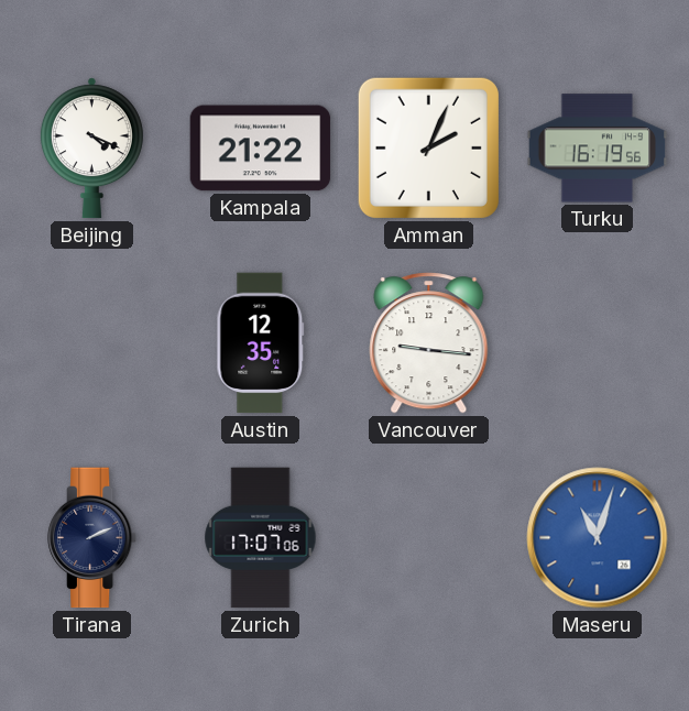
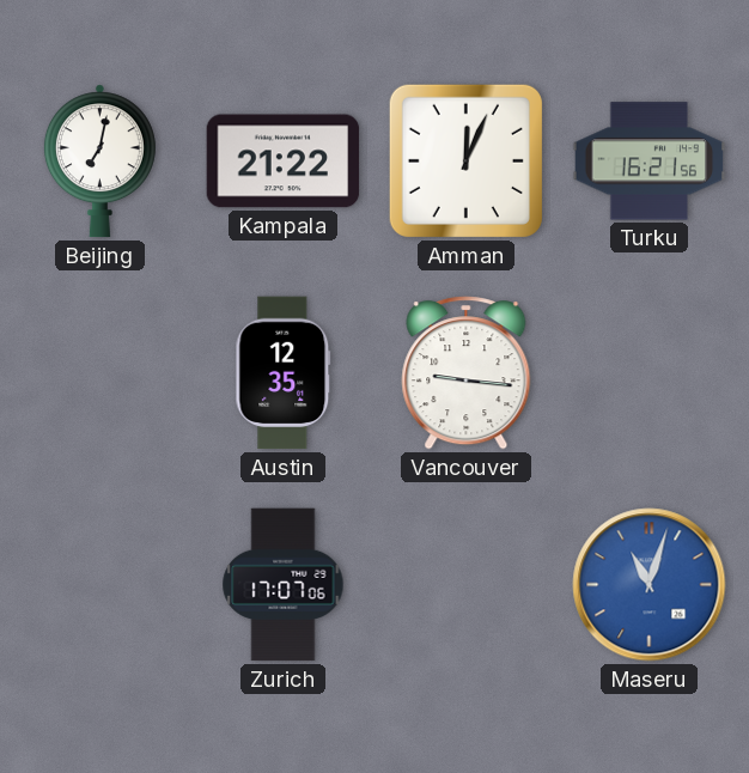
Beijing: 4:19 -> 7:02
Amman: 2:04 -> 12:04
Turku: 16:19 -> 16:21
Tirana: 2:11 -> none
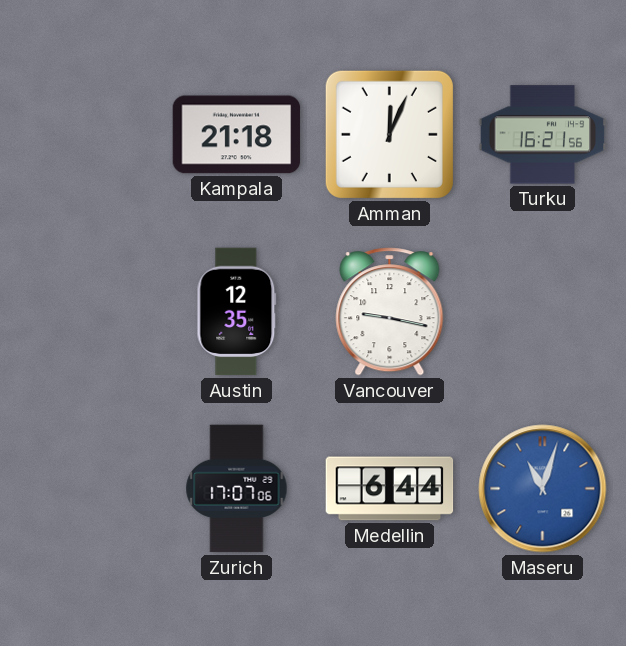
Beijing: 7:02 -> none
Kampala: 21:22 -> 21:18
Vancouver: 9:16 -> 9:17
Medellin: none -> 6:44
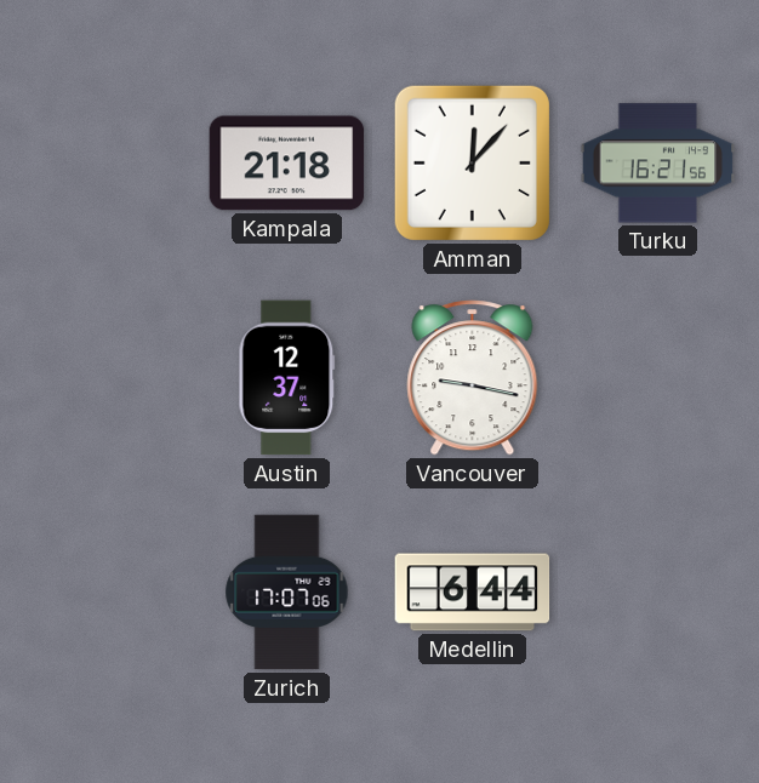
Amman: 12:04 -> 12:07
Austin: 12:35 -> 12:37
Maseru: 11:03 -> none
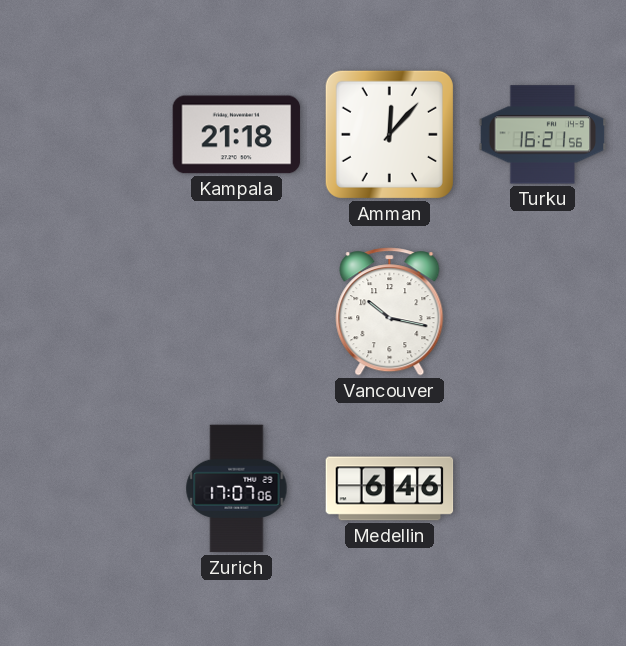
Austin: 12:37 -> none
Vancouver: 9:17 -> 10:17
Medellin: 6:44 -> 6:46
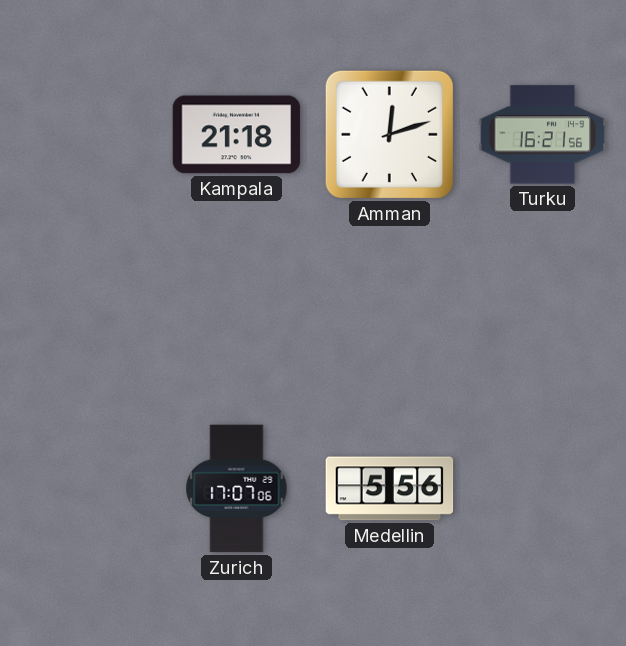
Amman: 12:07 -> 12:12
Vancouver: 10:17 -> none
Medellin: 6:46 -> 5:56
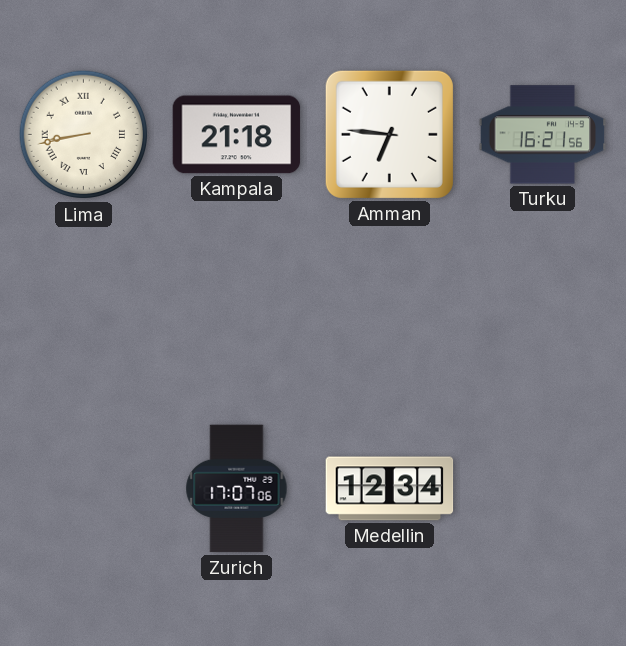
Lima: none -> 8:43
Amman: 12:12 -> 6:46
Medellin: 5:56 -> 12:34
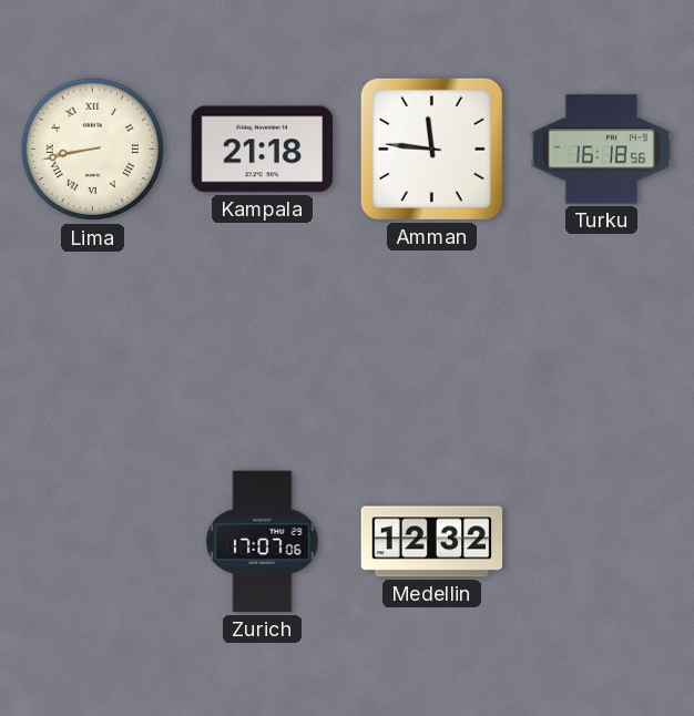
Amman: 6:46 -> 11:46
Turku: 16:21 -> 16:18
Medellin: 12:34 -> 12:32
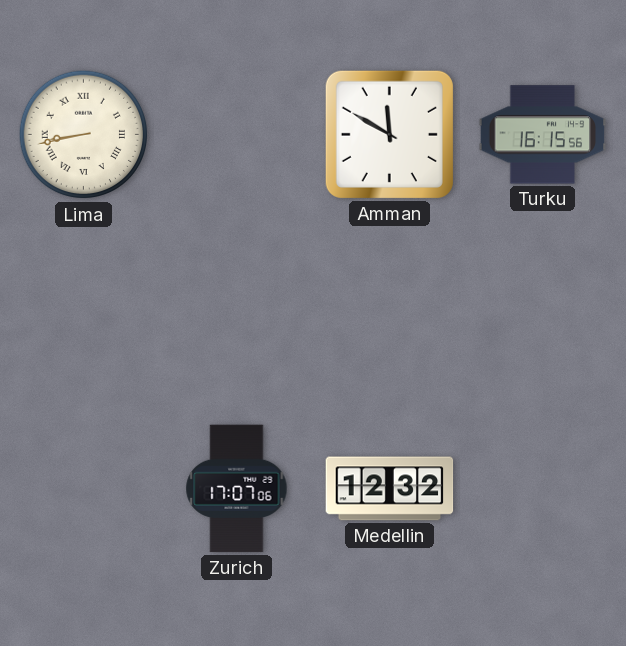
Kampala: 21:18 -> none
Amman: 11:46 -> 11:50
Turku: 16:18 -> 16:15
